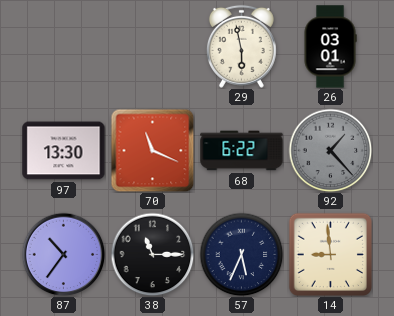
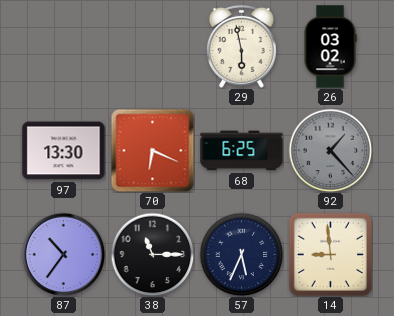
26: 03:01 -> 03:02
70: 11:19 -> 6:19
68: 6:22 -> 6:25
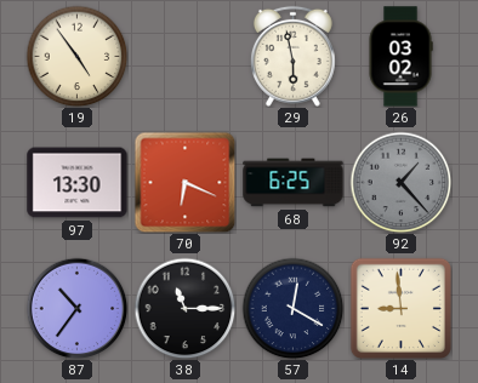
19: none -> 4:54
57: 5:34 -> 12:20
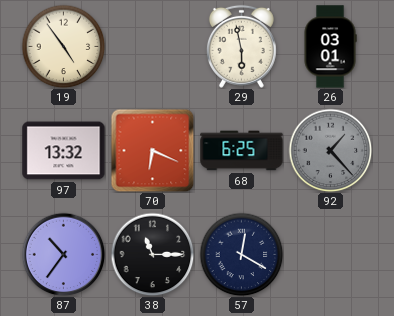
26: 03:02 -> 03:01
97: 13:30 -> 13:32
14: 8:59 -> none
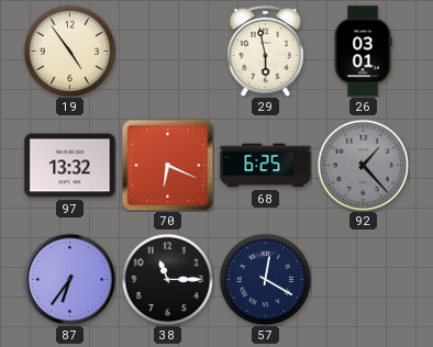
87: 10:36 -> 6:36
